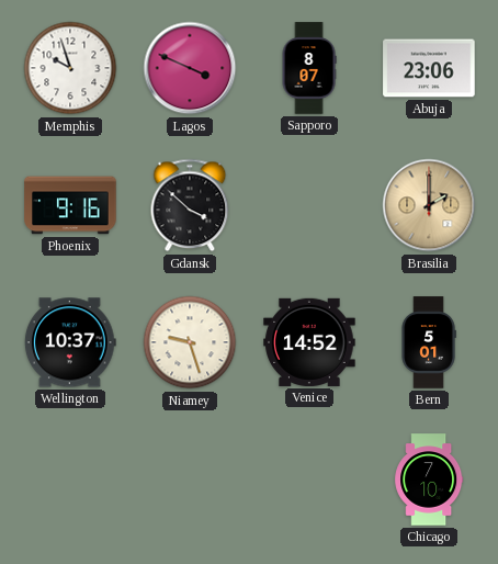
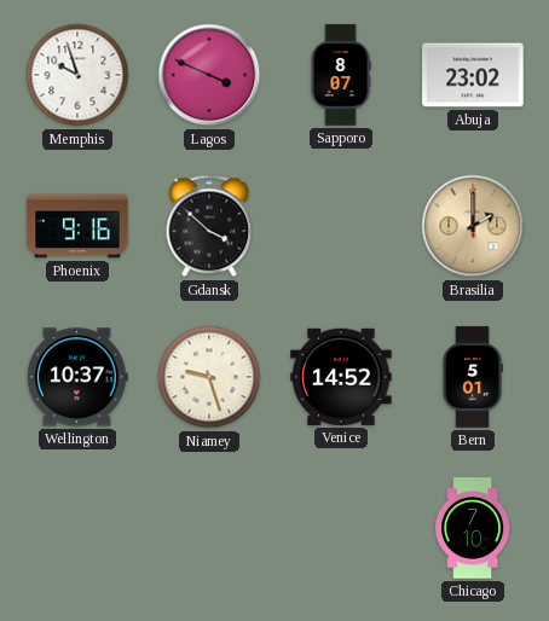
Abuja: 23:06 -> 23:02
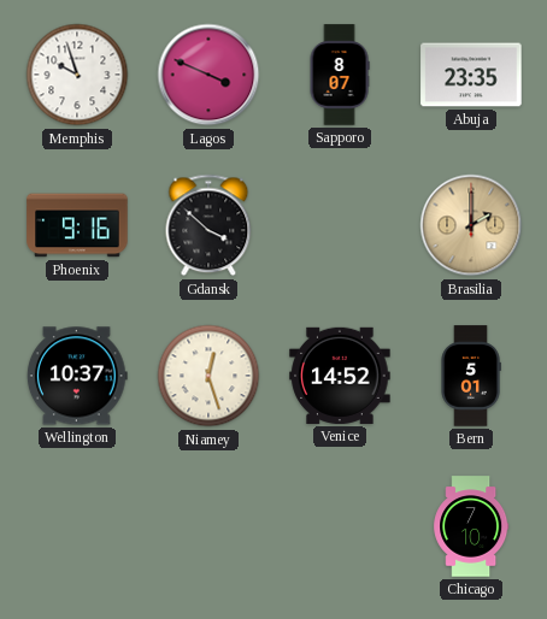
Abuja: 23:02 -> 23:35
Niamey: 9:27 -> 12:27
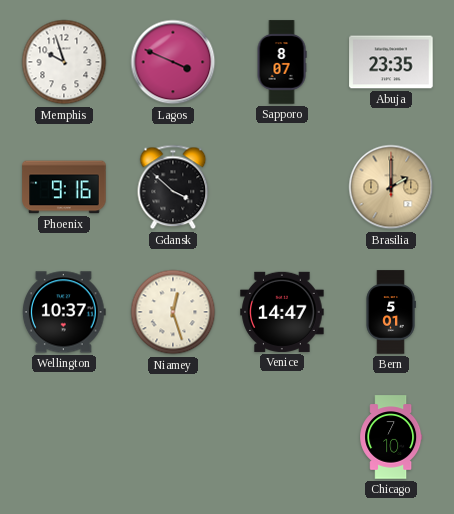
Venice: 14:52 -> 14:47
